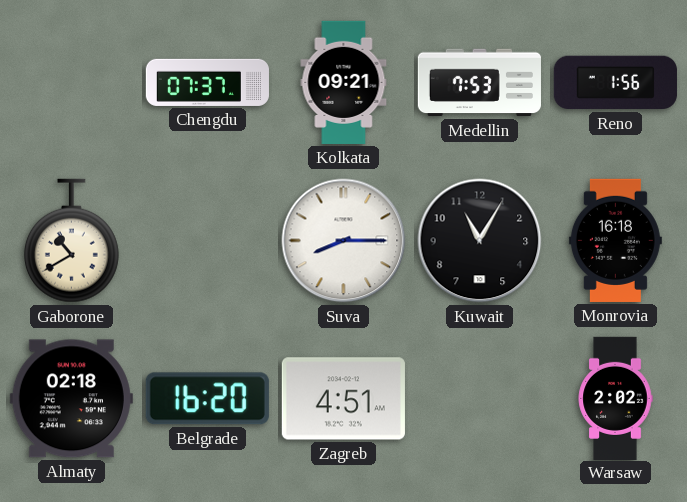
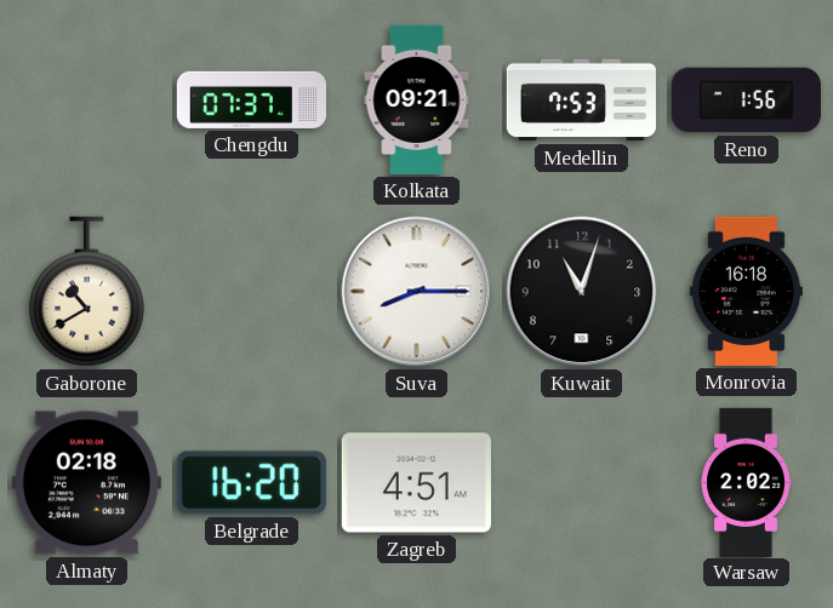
Kuwait: 11:05 -> 11:03
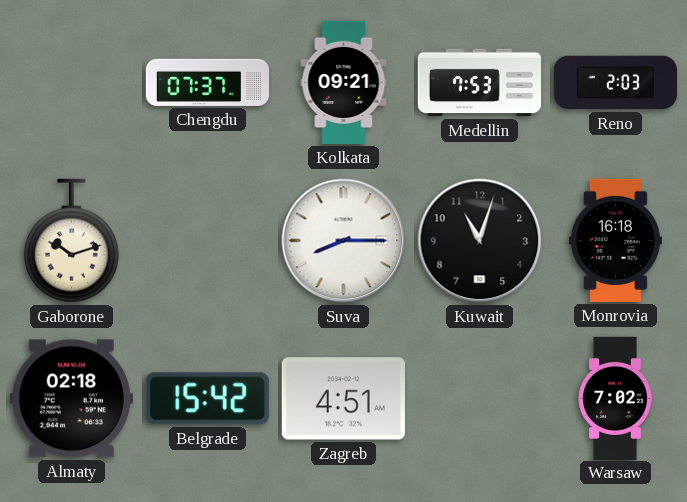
Reno: 1:56 -> 2:03
Gaborone: 10:40 -> 10:12
Belgrade: 16:20 -> 15:42
Warsaw: 2:02 -> 7:02
